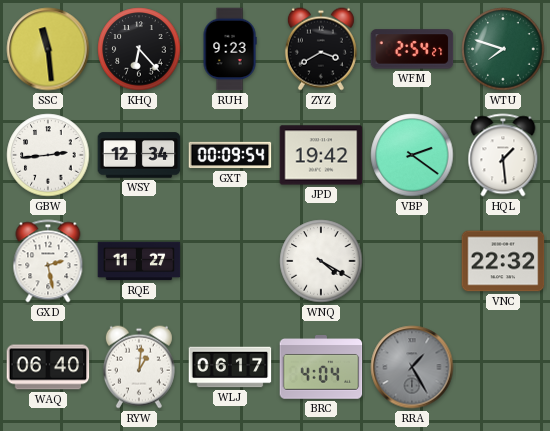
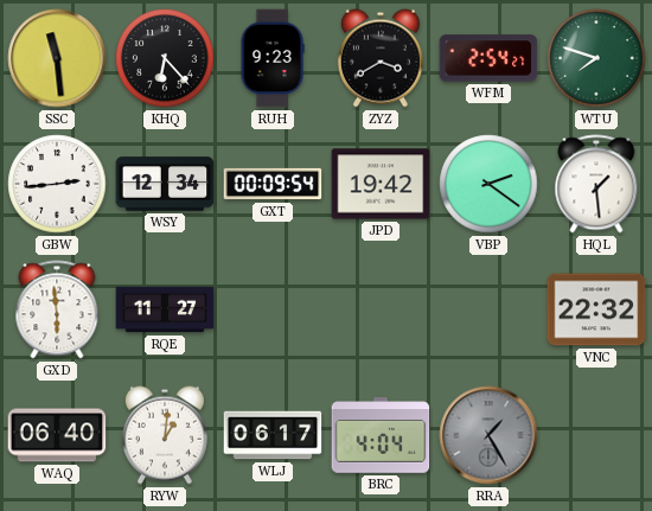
GXD: 2:28 -> 5:59
WNQ: 4:20 -> none
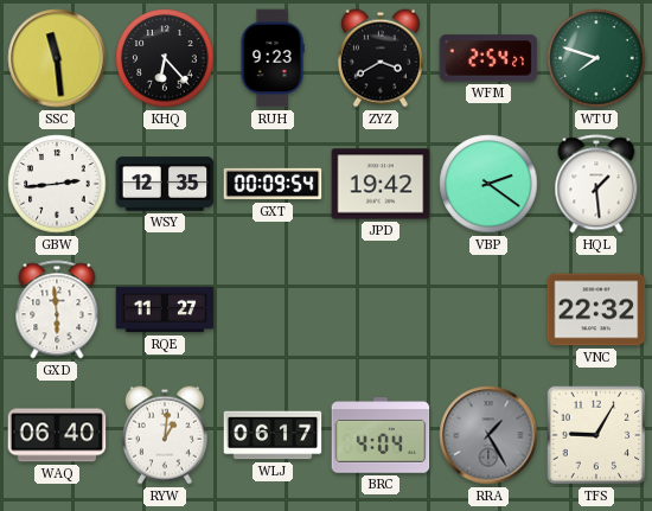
WSY: 12:34 -> 12:35
TFS: none -> 9:05
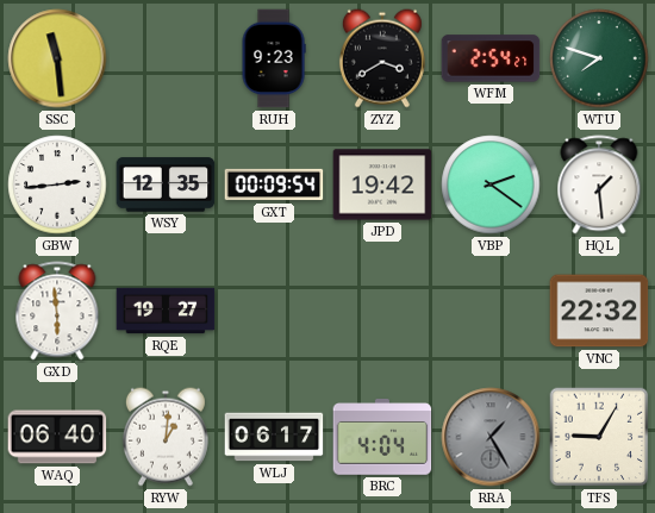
KHQ: 6:23 -> none
RQE: 11:27 -> 19:27
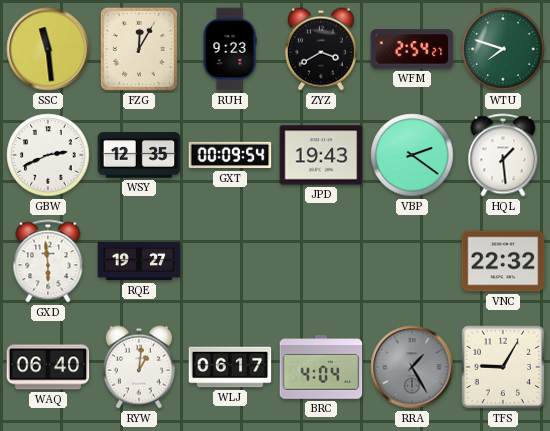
FZG: none -> 12:05
GBW: 2:44 -> 2:41
JPD: 19:42 -> 19:43
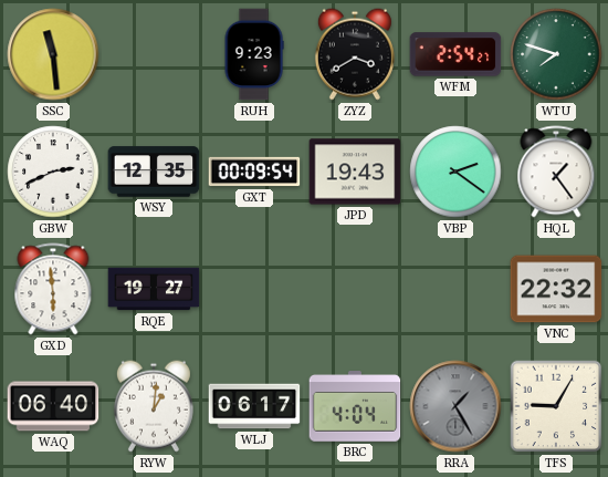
FZG: 12:05 -> none
HQL: 1:29 -> 1:24
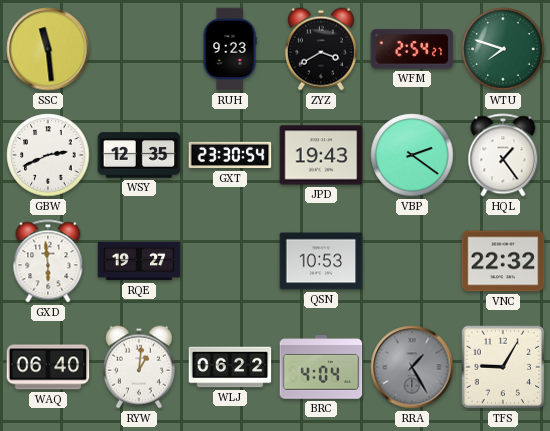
GXT: 00:09 -> 23:30
QSN: none -> 10:53
WLJ: 06:17 -> 06:22
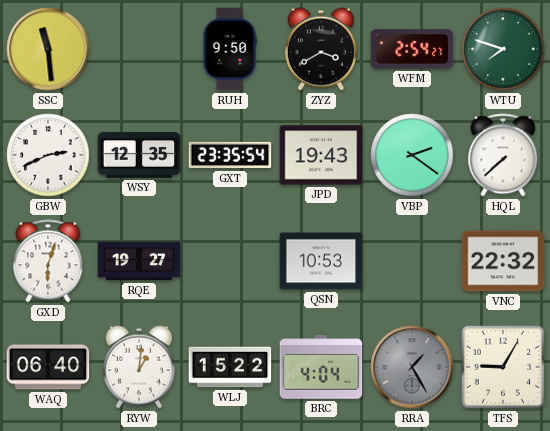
RUH: 9:23 -> 9:50
GXT: 23:30 -> 23:35
HQL: 1:24 -> 7:38
GXD: 5:59 -> 6:03
WLJ: 06:22 -> 15:22
